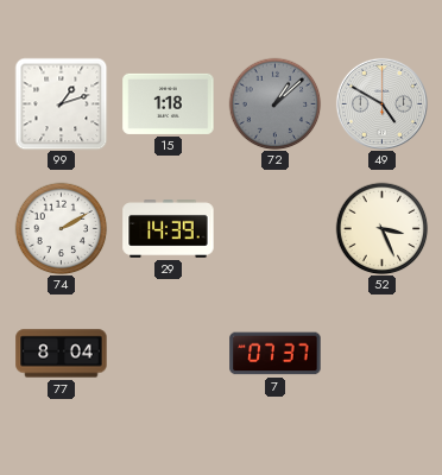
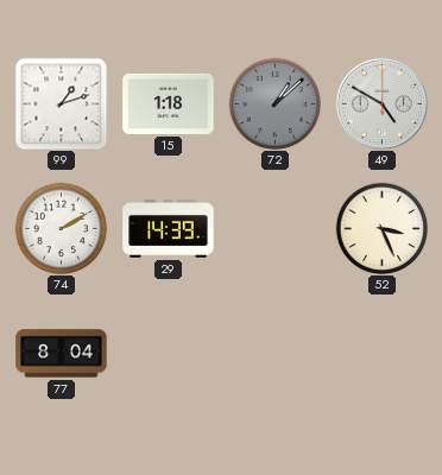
7: 07:37 -> none
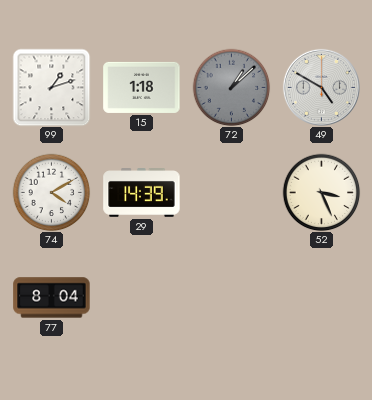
74: 2:10 -> 4:10
